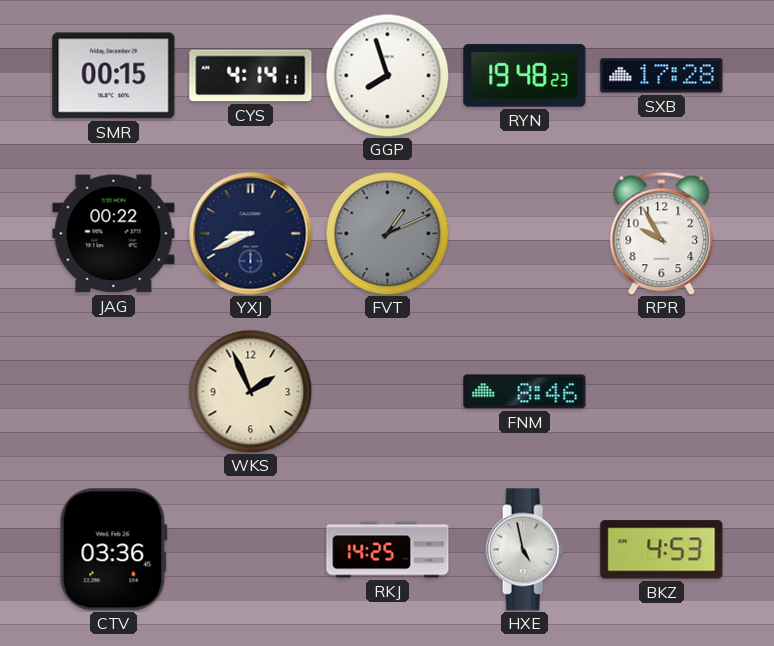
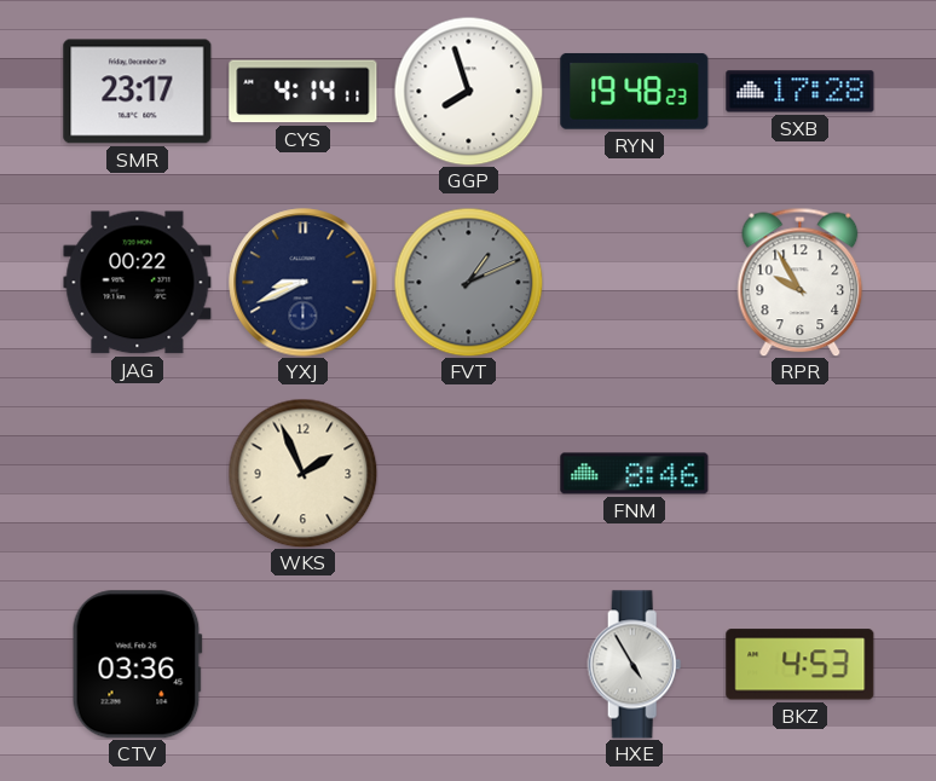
SMR: 00:15 -> 23:17
RKJ: 14:25 -> none
HXE: 4:58 -> 4:55
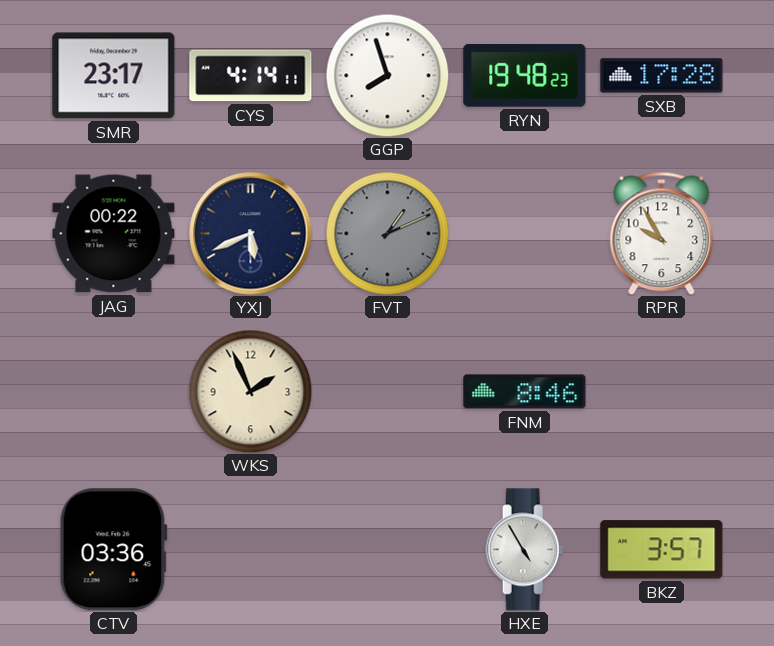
YXJ: 8:41 -> 5:41
BKZ: 4:53 -> 3:57
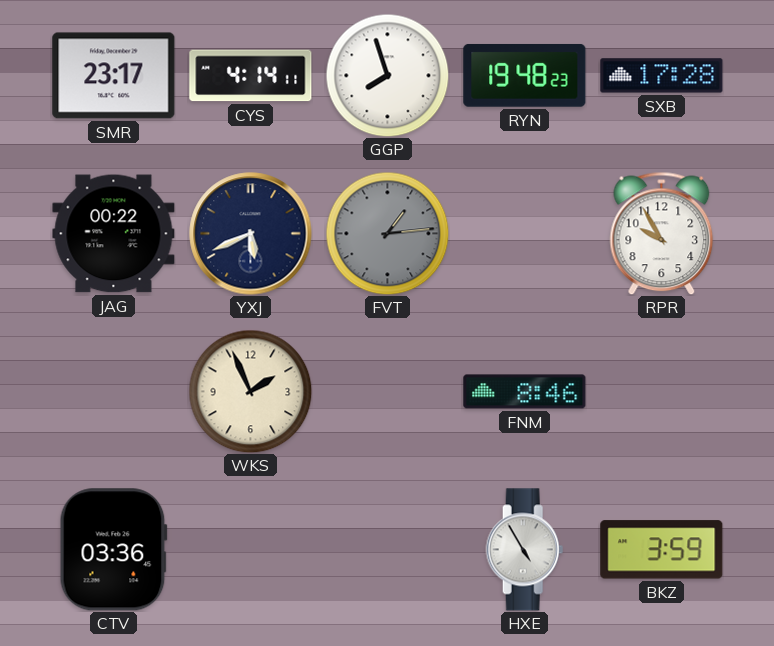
FVT: 1:11 -> 1:14
BKZ: 3:57 -> 3:59
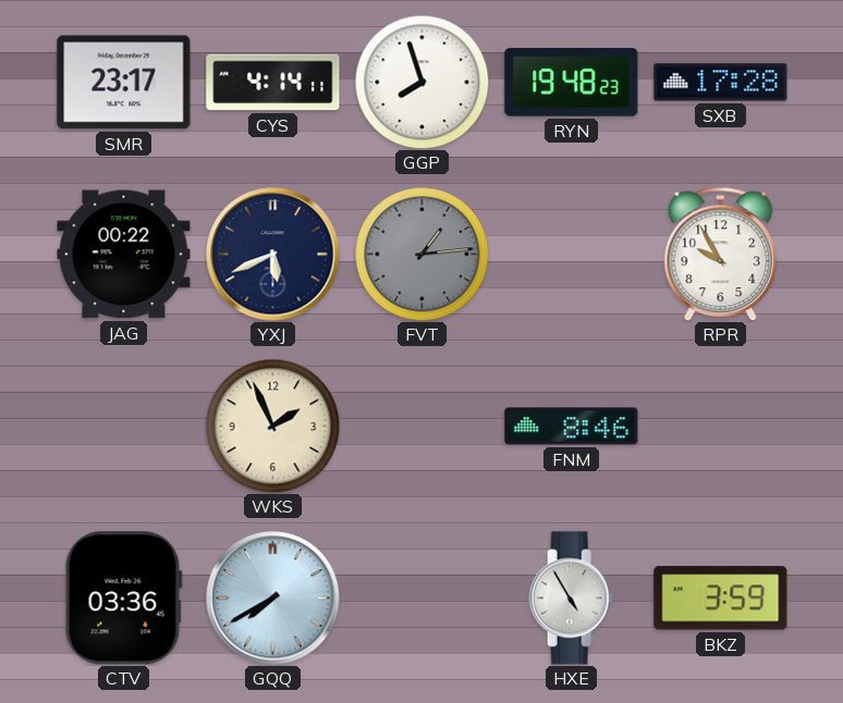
GQQ: none -> 7:40
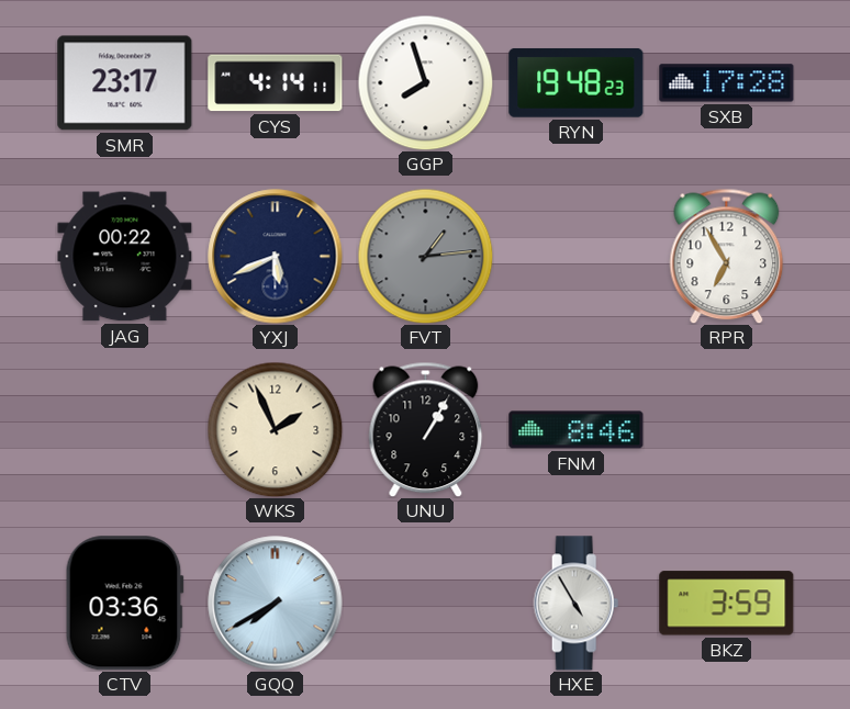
RPR: 9:55 -> 6:55
UNU: none -> 1:05
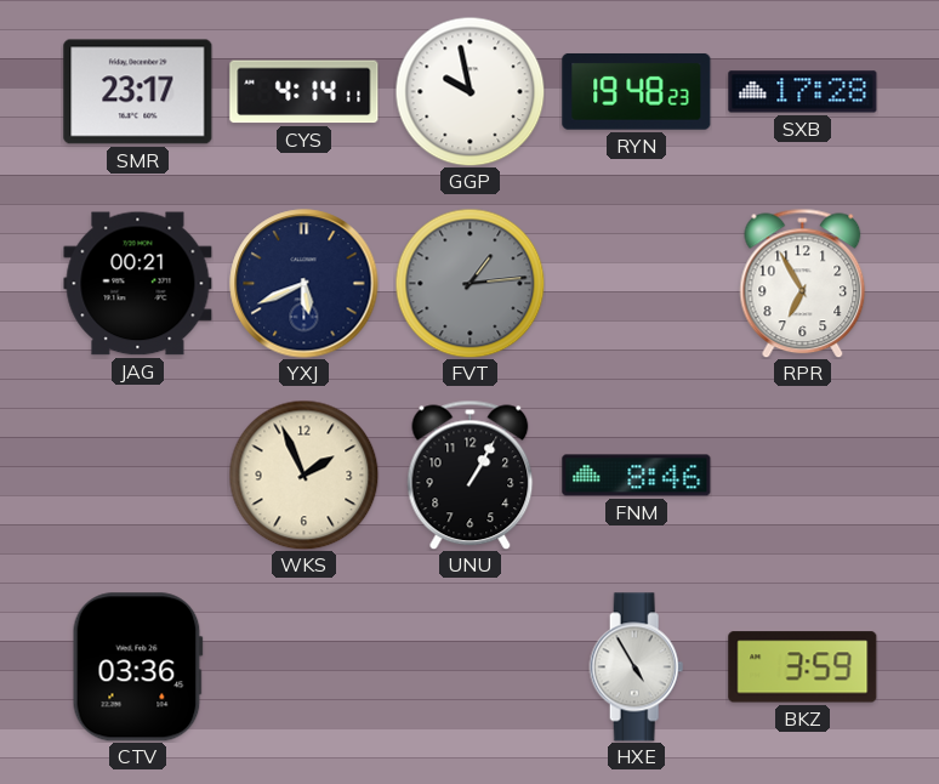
GGP: 7:57 -> 9:58
JAG: 00:22 -> 00:21
GQQ: 7:40 -> none
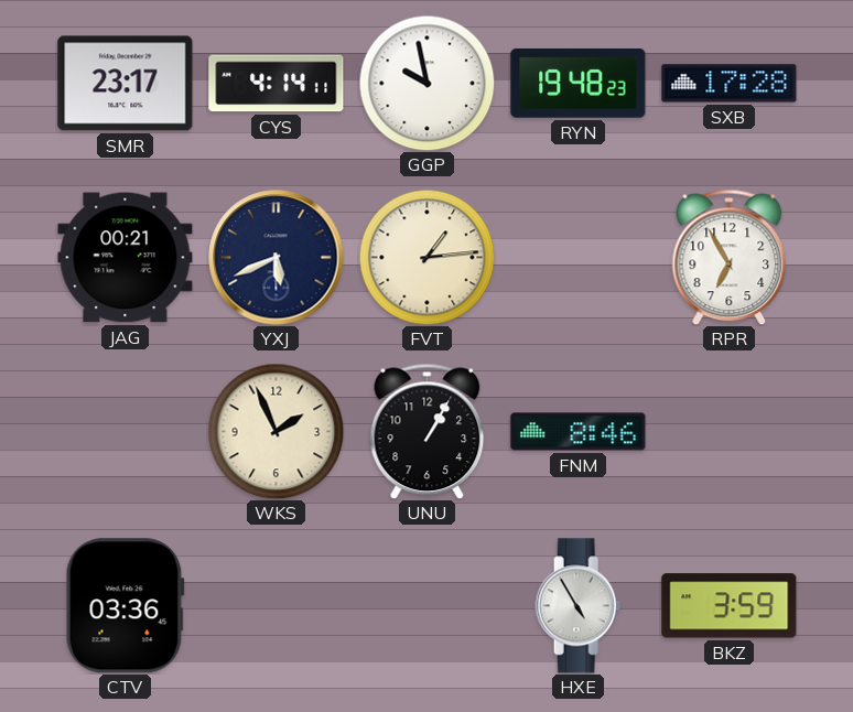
FVT dial: grey -> cream
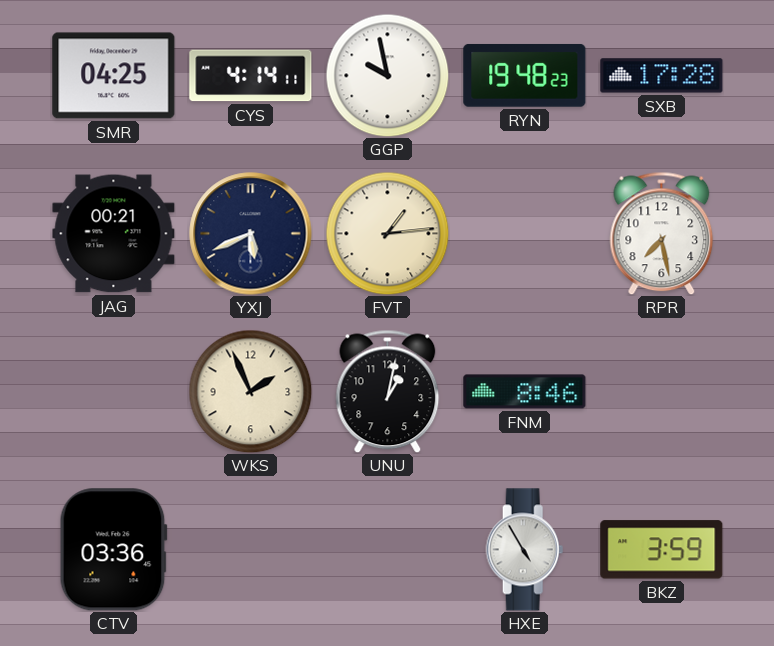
SMR: 23:17 -> 04:25
RPR: 6:55 -> 7:28
UNU: 1:05 -> 1:02
